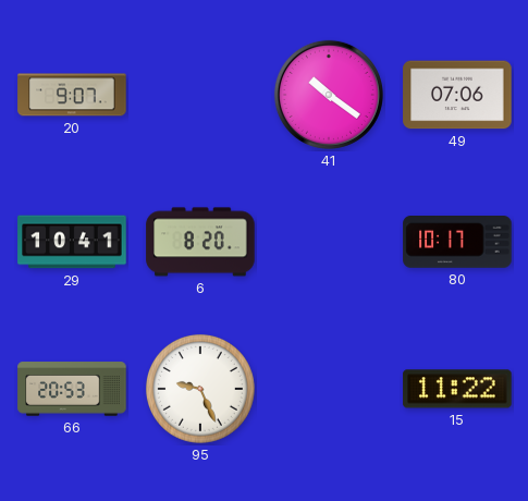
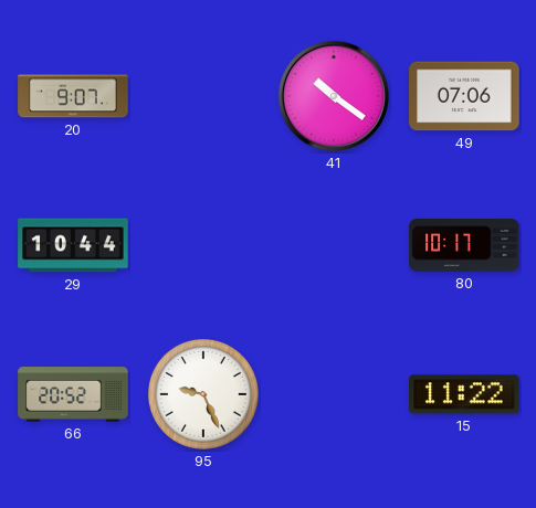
29: 10:41 -> 10:44
6: 8:20 -> none
66: 20:53 -> 20:52
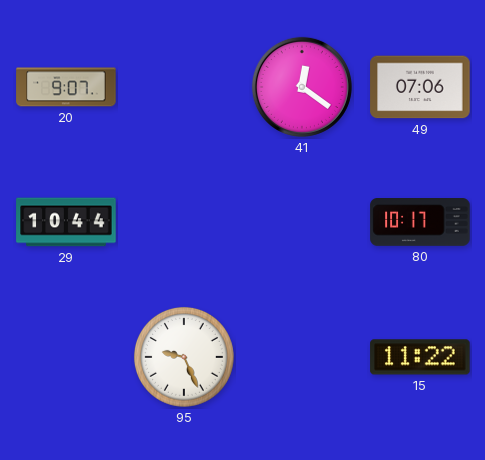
41: 10:21 -> 12:21
66: 20:52 -> none
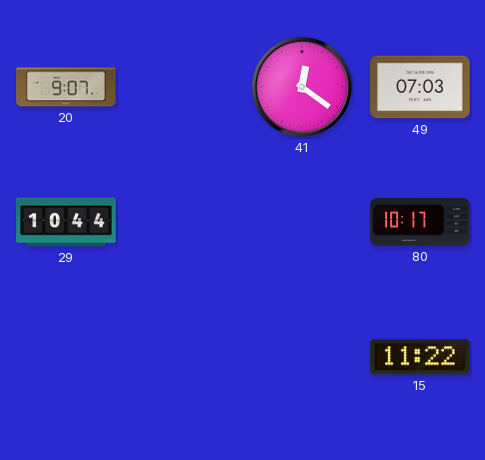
49: 07:06 -> 07:03
95: 9:26 -> none
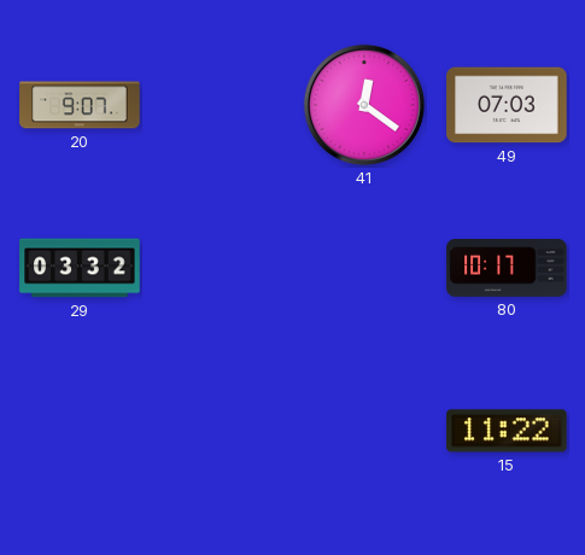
29: 10:44 -> 03:32
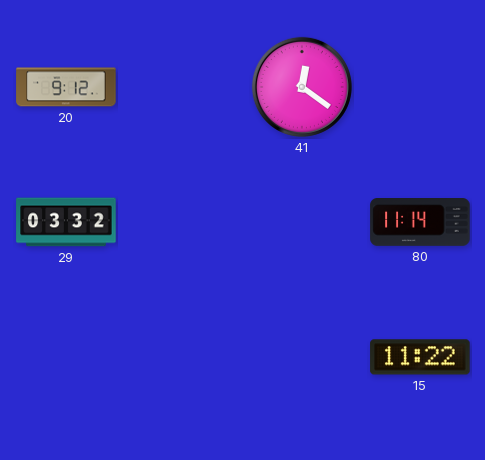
20: 9:07 -> 9:12
49: 07:03 -> none
80: 10:17 -> 11:14
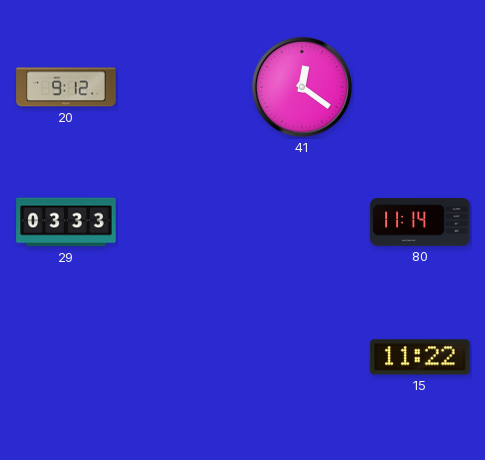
29: 03:32 -> 03:33
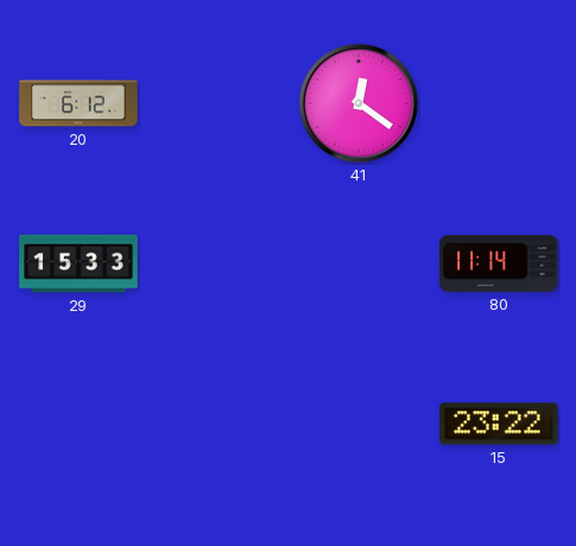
20: 9:12 -> 6:12
29: 03:33 -> 15:33
15: 11:22 -> 23:22
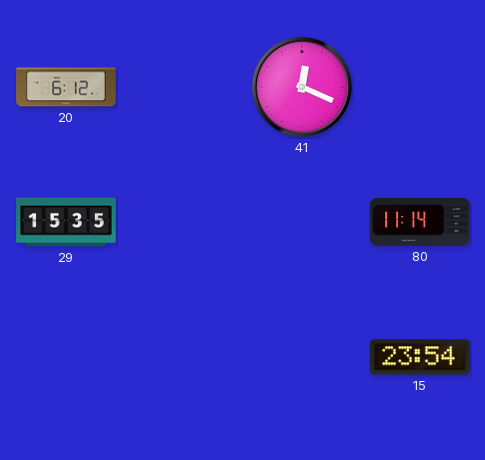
41: 12:21 -> 12:19
29: 15:33 -> 15:35
15: 23:22 -> 23:54
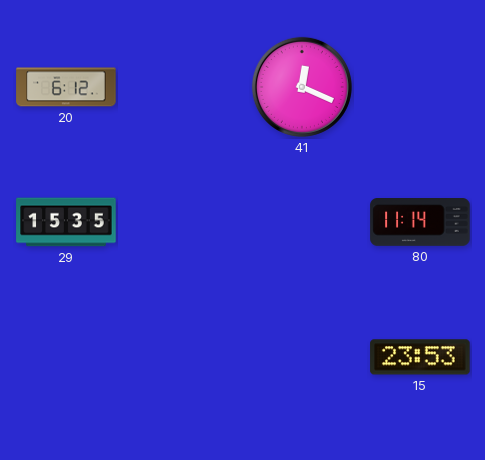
15: 23:54 -> 23:53
